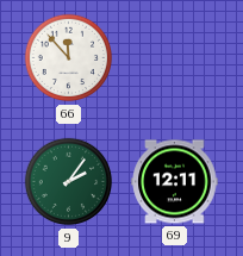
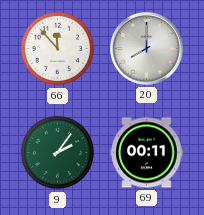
20: none -> 8:00
69: 12:11 -> 00:11
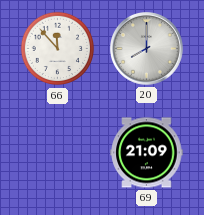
9: 2:06 -> none
69: 00:11 -> 21:09
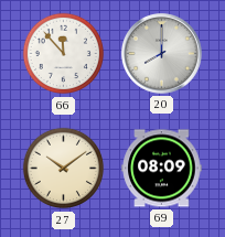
27: none -> 10:09
69: 21:09 -> 08:09
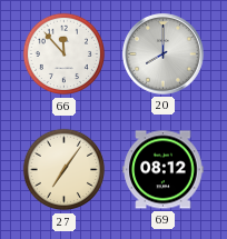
27: 10:09 -> 7:06
69: 08:09 -> 08:12
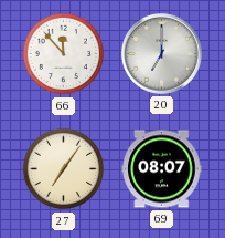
20: 8:00 -> 7:00
69: 08:12 -> 08:07
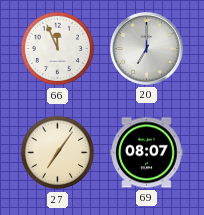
66: 11:53 -> 11:56
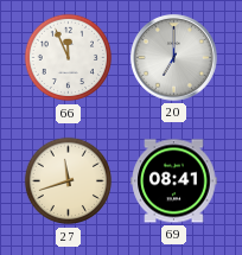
27: 7:06 -> 11:42
69: 08:07 -> 08:41
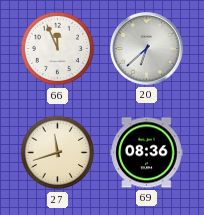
20: 7:00 -> 6:38
69: 08:41 -> 08:36
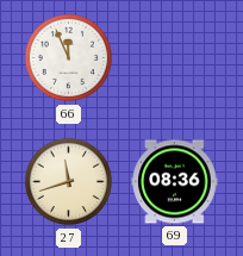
20: 6:38 -> none
